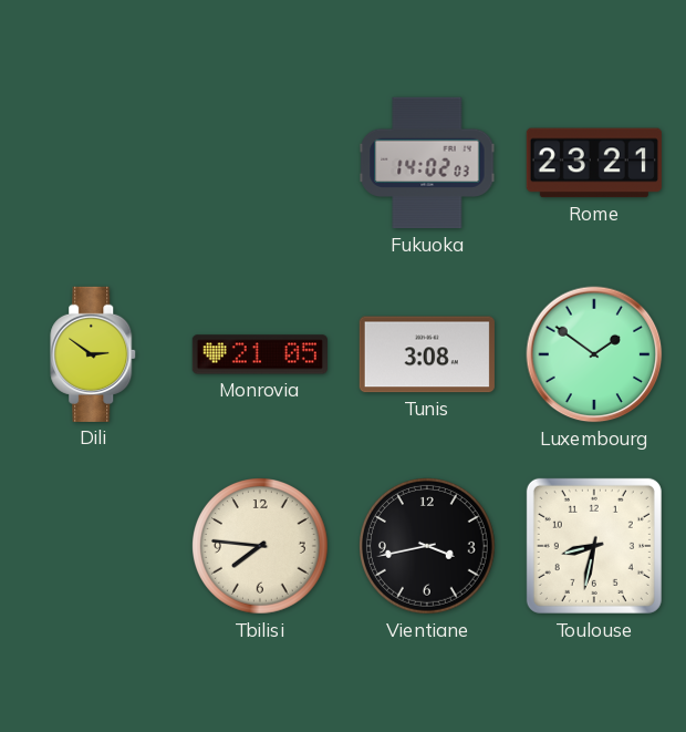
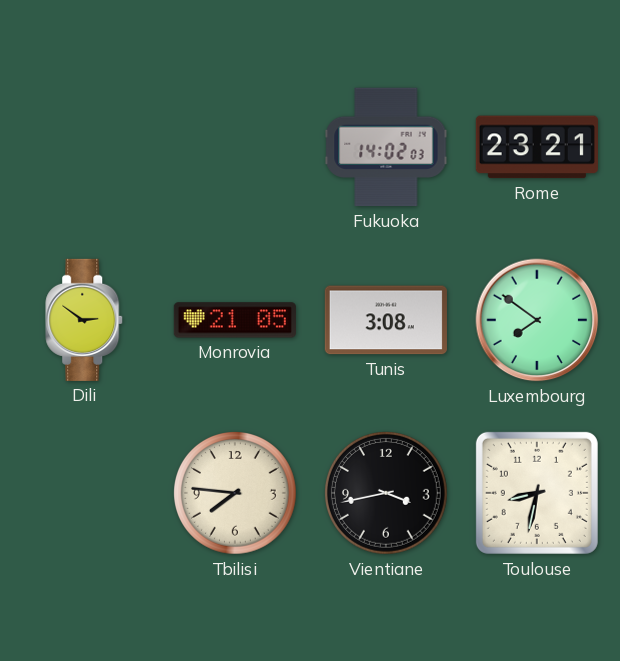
Luxembourg: 1:51 -> 7:51
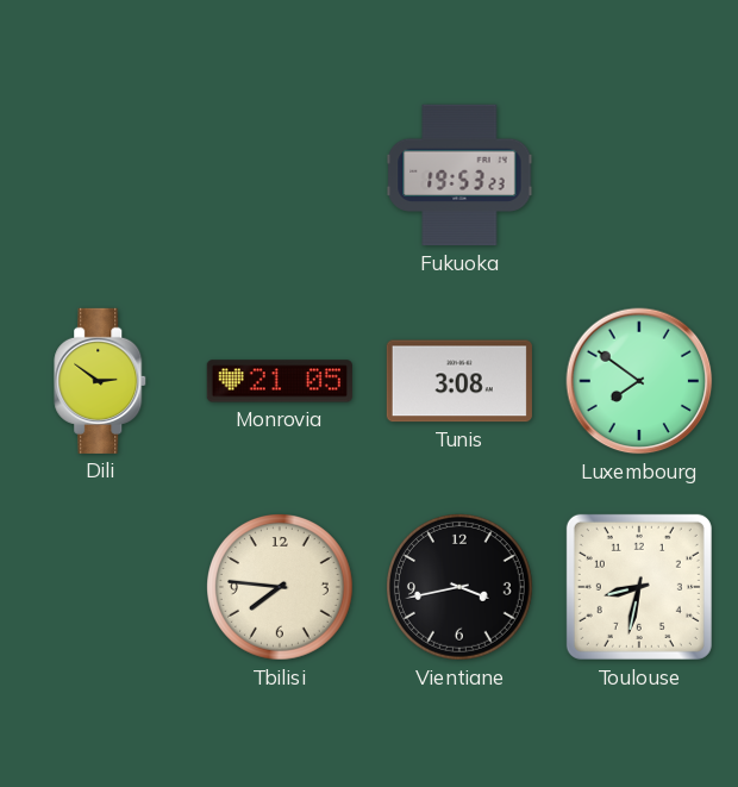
Fukuoka: 14:02 -> 19:53
Rome: 23:21 -> none
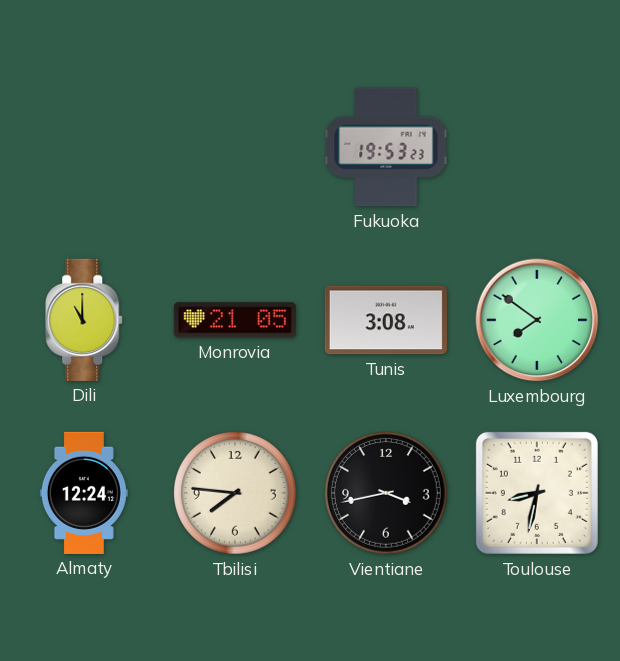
Dili: 2:51 -> 11:00
Almaty: none -> 12:24
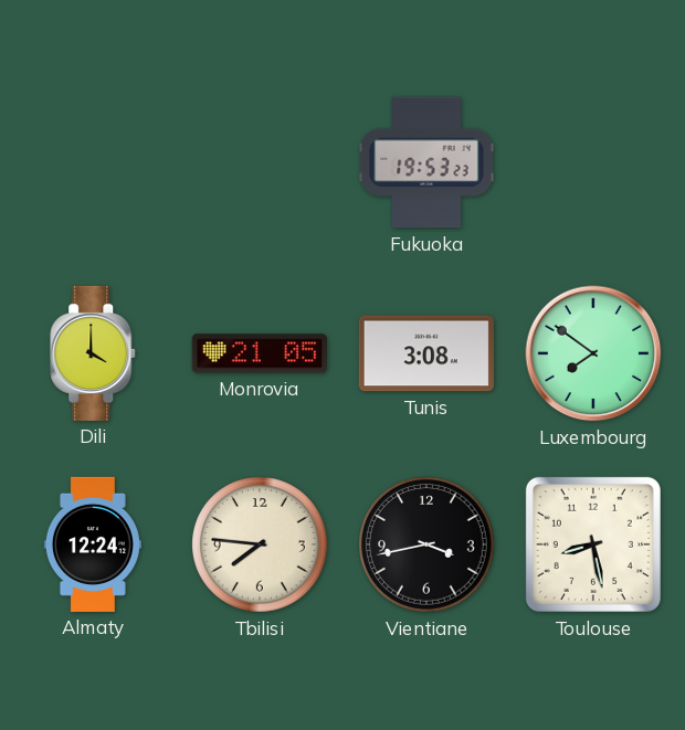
Dili: 11:00 -> 4:00
Toulouse: 8:32 -> 8:28
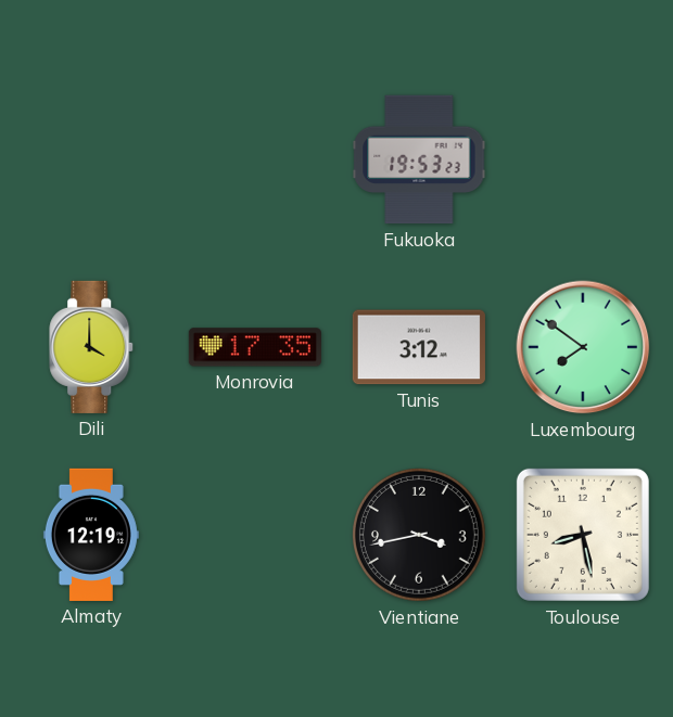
Monrovia: 21:05 -> 17:35
Tunis: 3:08 -> 3:12
Almaty: 12:24 -> 12:19
Tbilisi: 7:46 -> none
